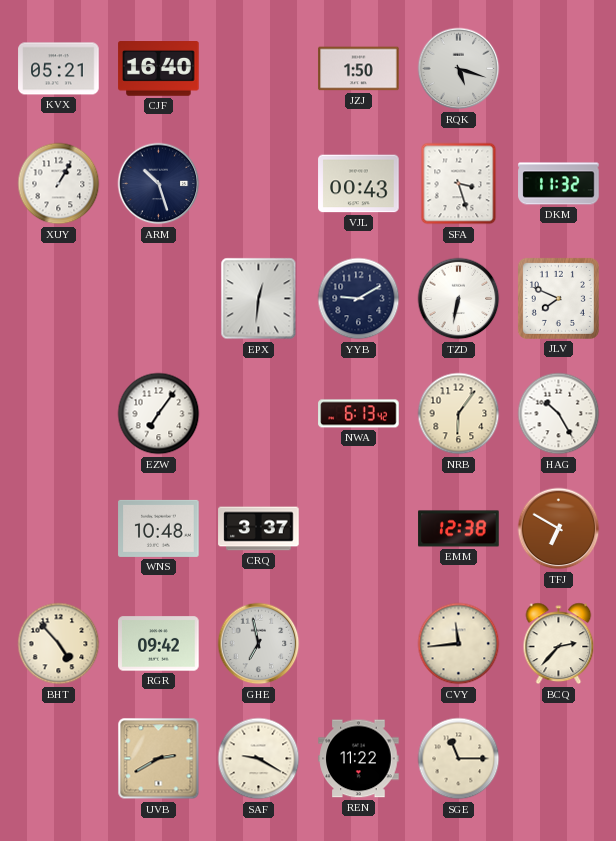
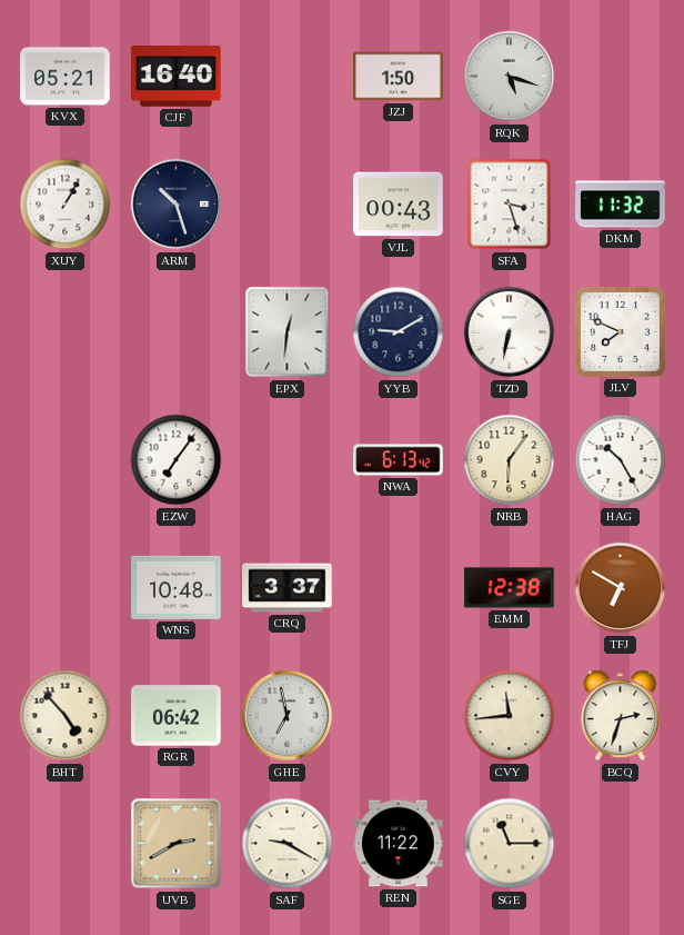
RGR: 09:42 -> 06:42
BCQ: 2:37 -> 2:33
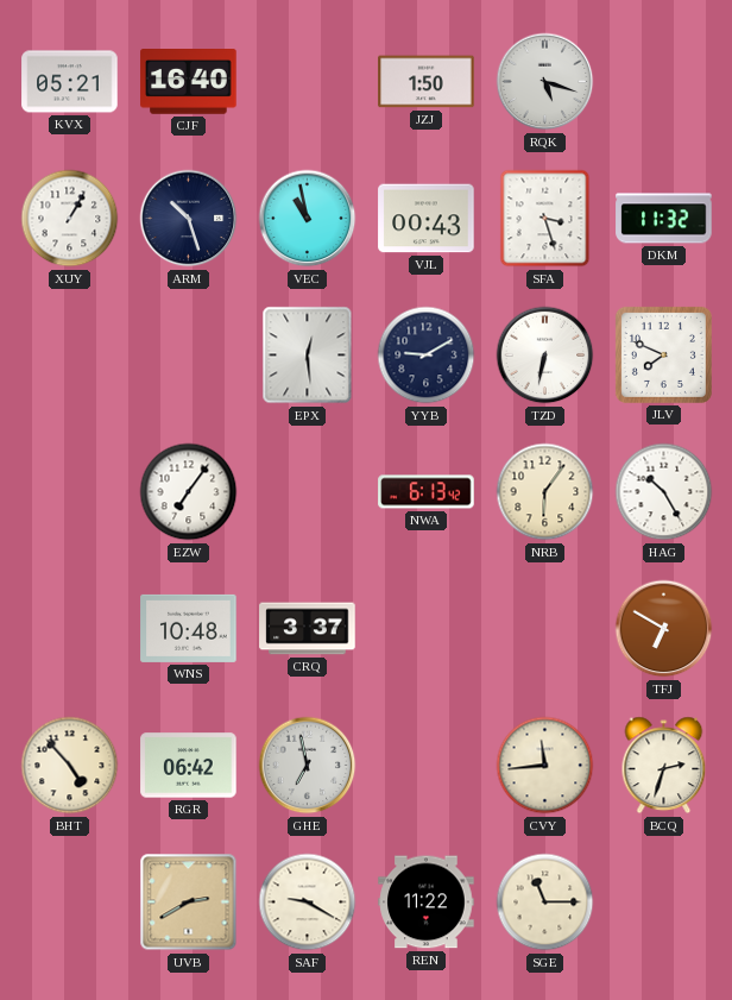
VEC: none -> 10:58
EPX: 12:31 -> 12:29
EMM: 12:38 -> none
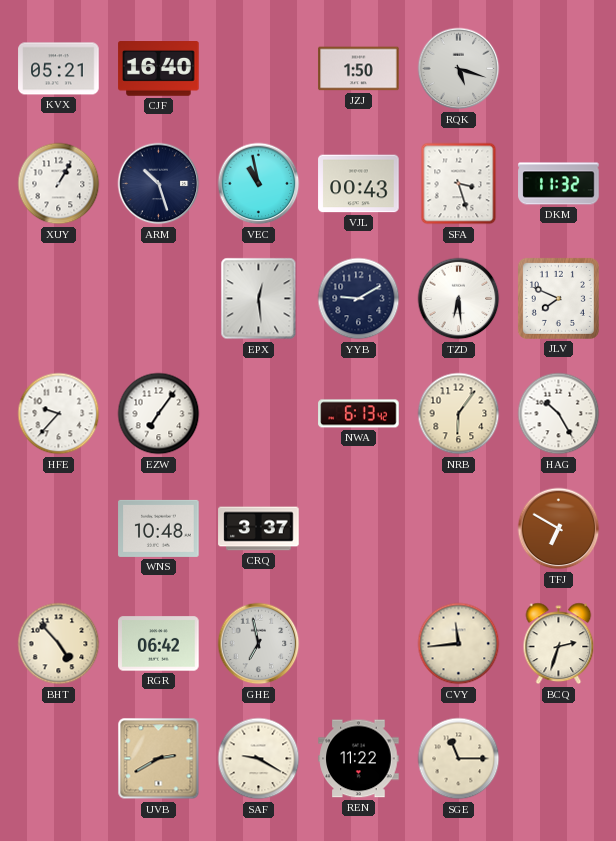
TZD: 6:32 -> 6:29
HFE: none -> 9:37
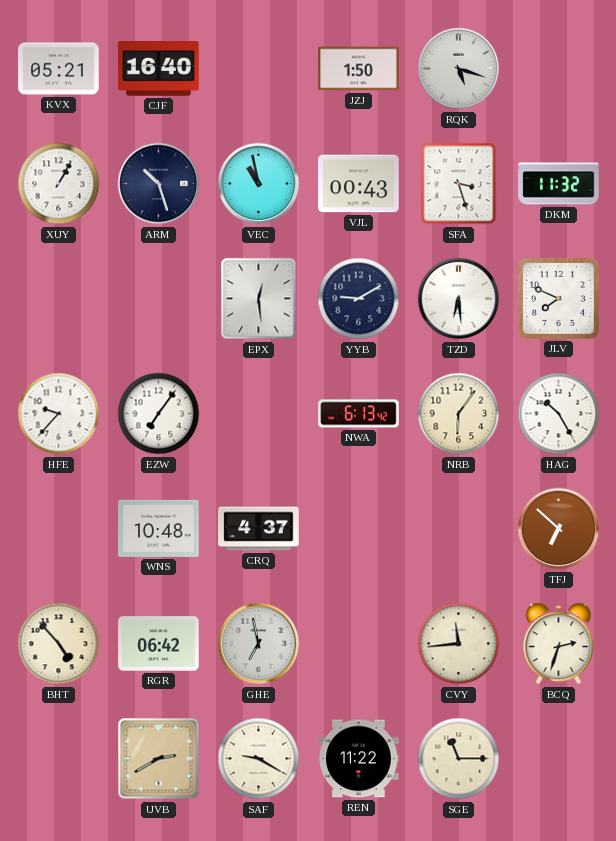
CRQ: 3:37 -> 4:37
TFJ: 6:50 -> 6:52
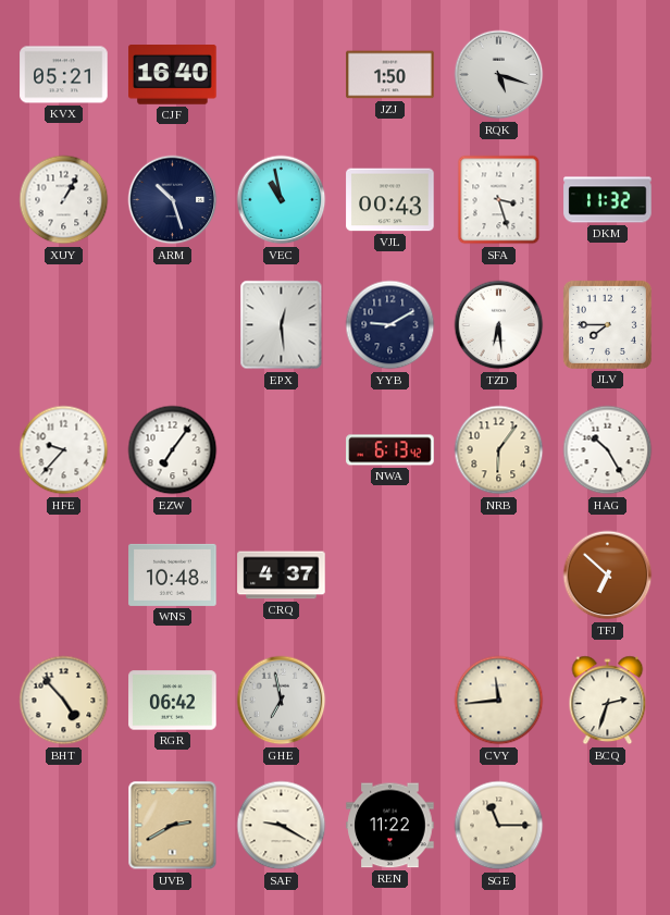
JLV: 7:49 -> 7:45
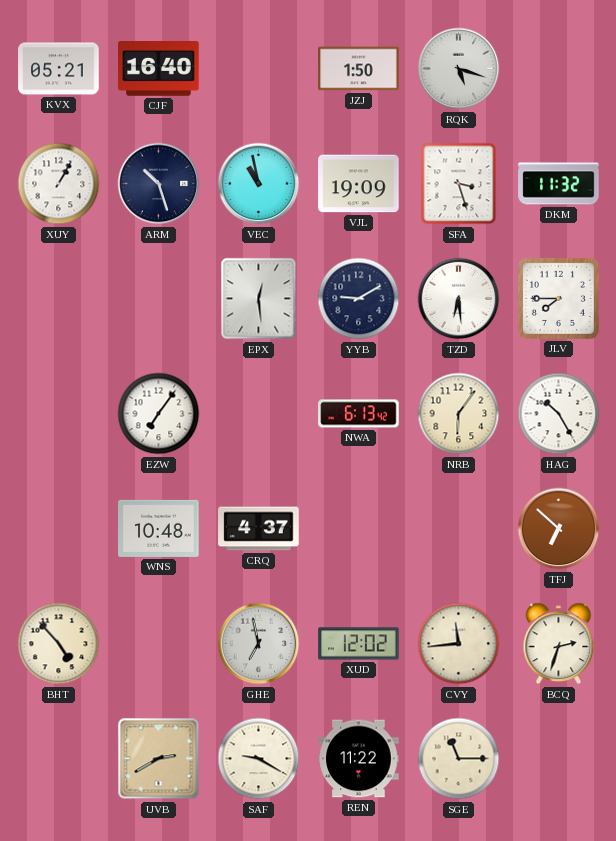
VJL: 00:43 -> 19:09
HFE: 9:37 -> none
RGR: 06:42 -> none
XUD: none -> 12:02
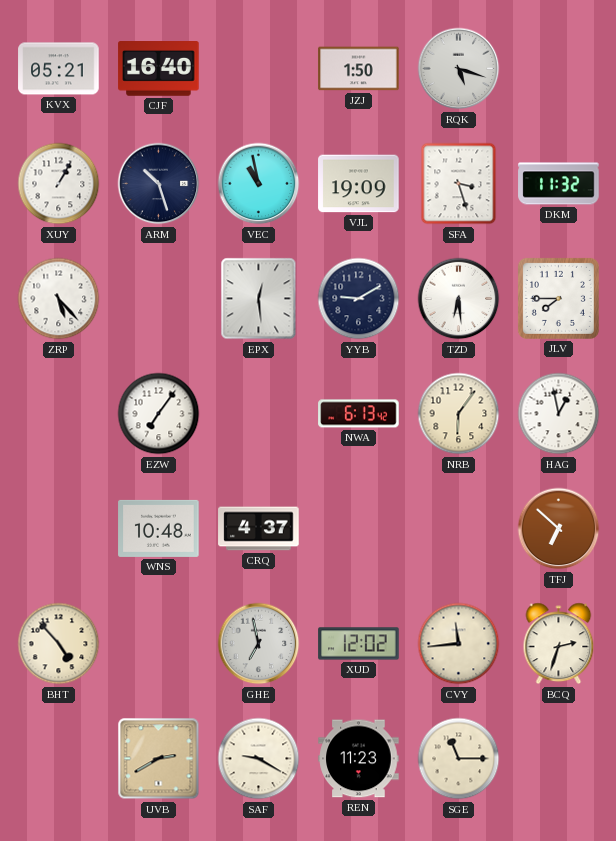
ZRP: none -> 5:23
HAG: 10:25 -> 12:58
REN: 11:22 -> 11:23
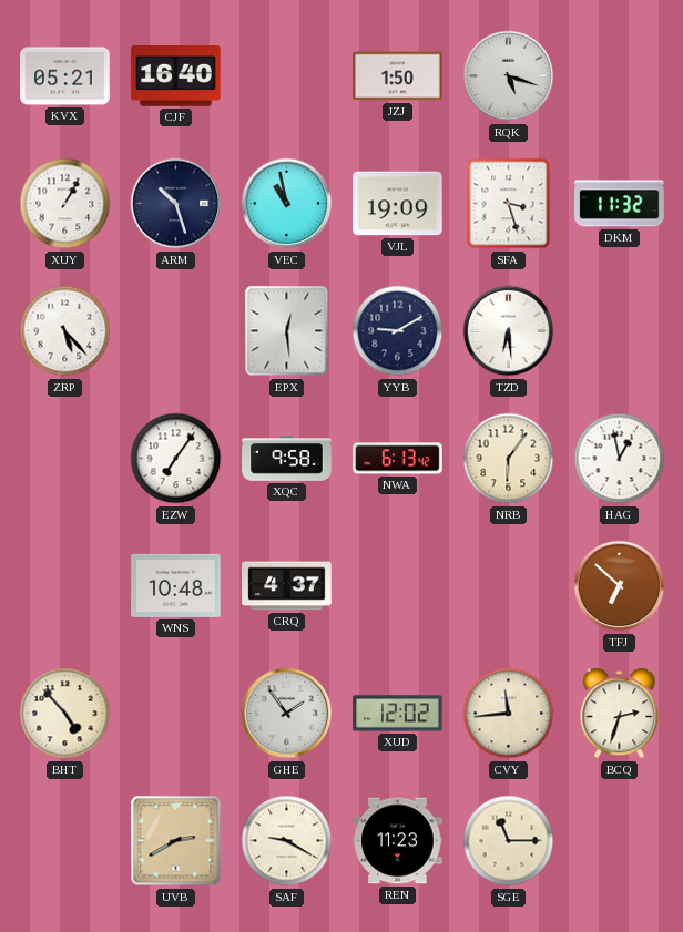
JLV: 7:45 -> none
XQC: none -> 9:58
GHE: 6:58 -> 1:54
